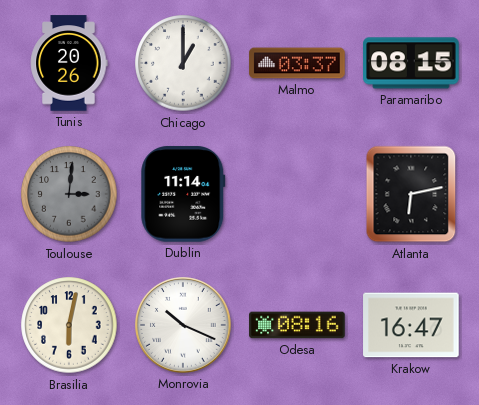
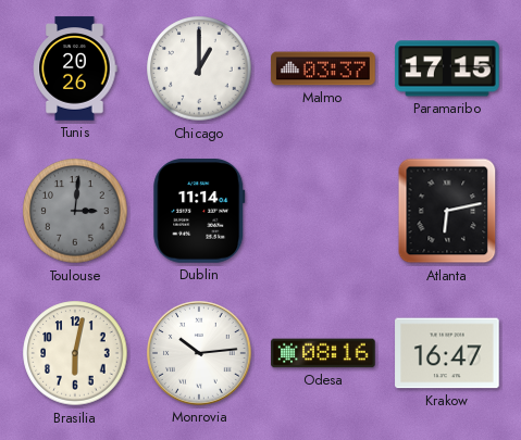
Paramaribo: 08:15 -> 17:15
Monrovia: 10:19 -> 10:14
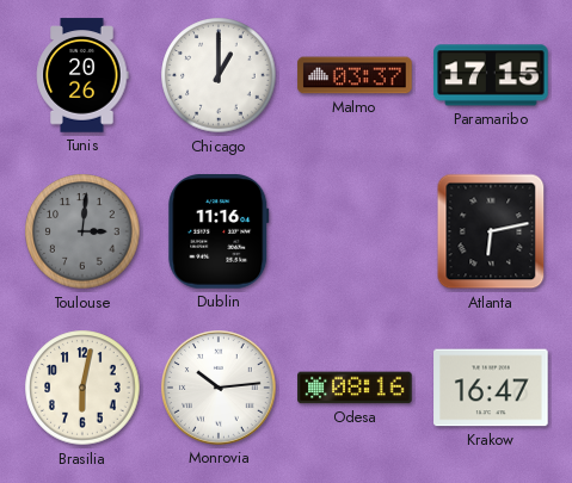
Dublin: 11:14 -> 11:16
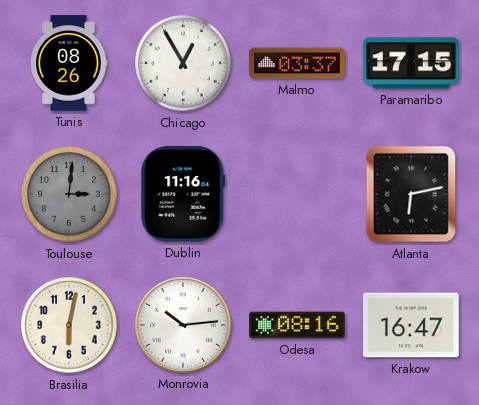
Tunis: 20:26 -> 08:26
Chicago: 1:00 -> 12:55
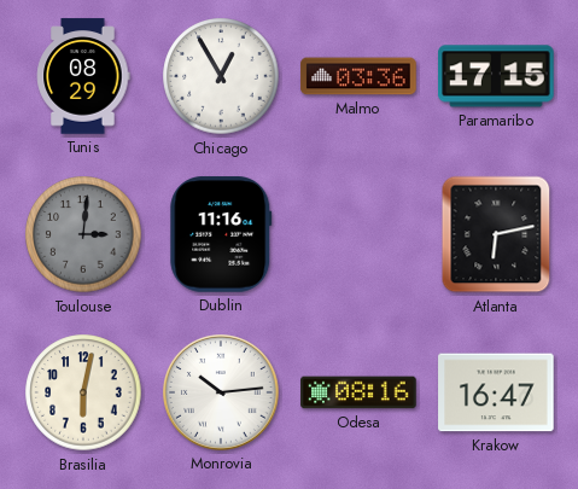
Tunis: 08:26 -> 08:29
Malmo: 03:37 -> 03:36
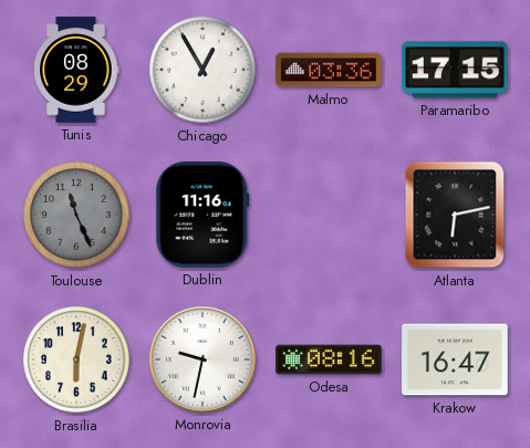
Toulouse: 3:01 -> 11:26
Monrovia: 10:14 -> 9:32
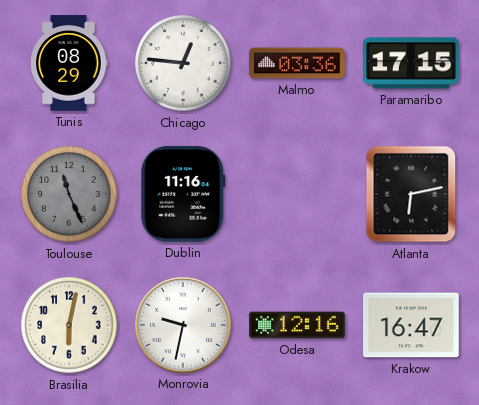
Chicago: 12:55 -> 12:46
Odesa: 08:16 -> 12:16
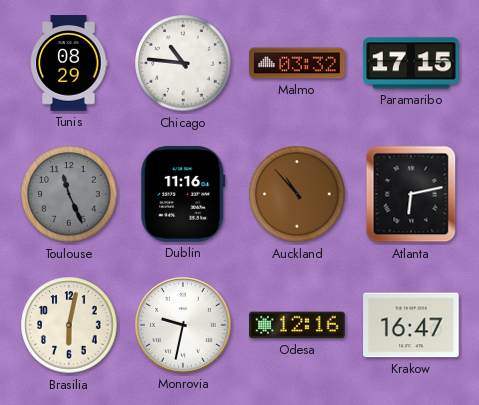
Chicago: 12:46 -> 10:46
Malmo: 03:36 -> 03:32
Auckland: none -> 10:53
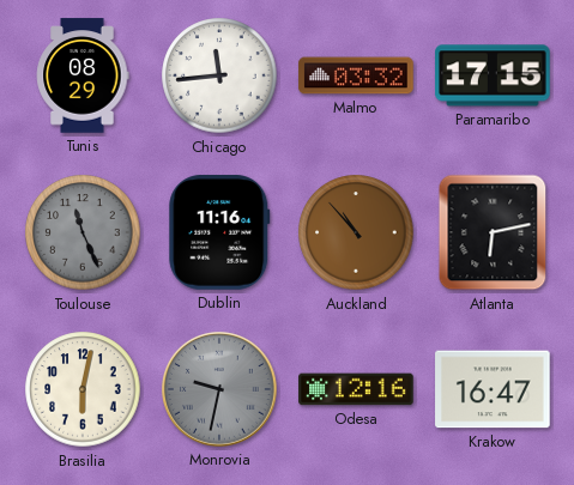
Chicago: 10:46 -> 11:44
Monrovia dial: white -> grey
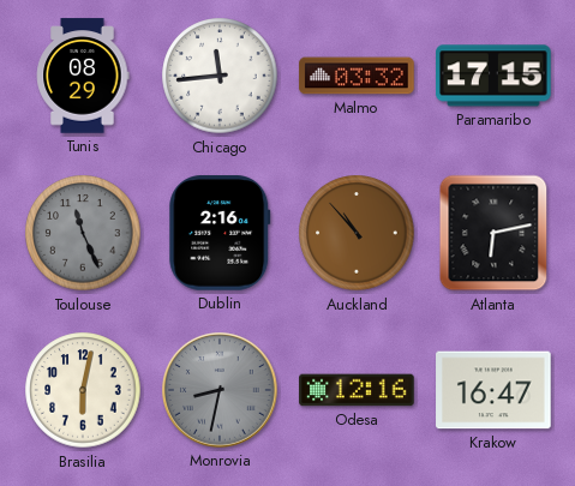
Dublin: 11:16 -> 2:16
Monrovia: 9:32 -> 8:32
